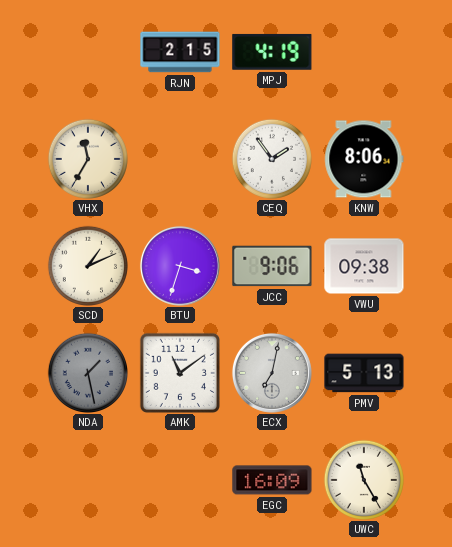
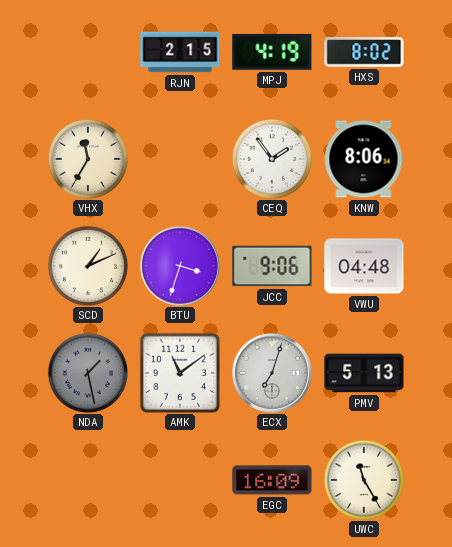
HXS: none -> 8:02
VWU: 09:38 -> 04:48
ECX: 7:02 -> 7:03
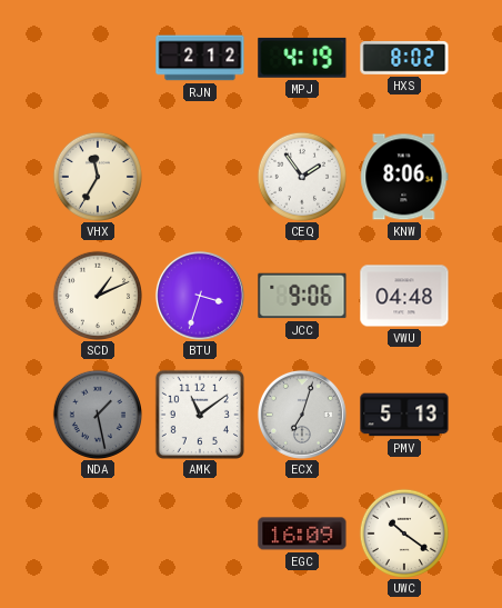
RJN: 2:15 -> 2:12
UWC: 11:25 -> 10:21
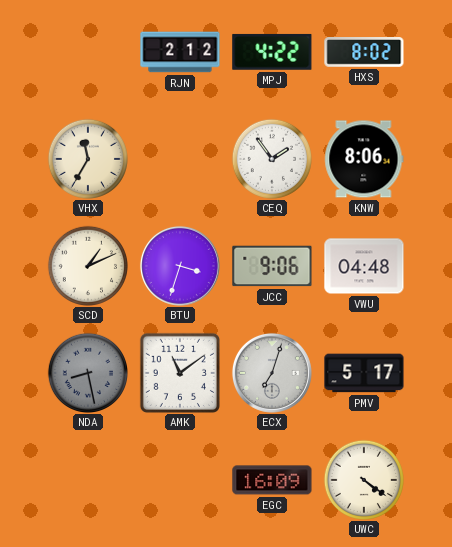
MPJ: 4:19 -> 4:22
NDA: 1:28 -> 8:28
PMV: 5:13 -> 5:17
UWC: 10:21 -> 4:21
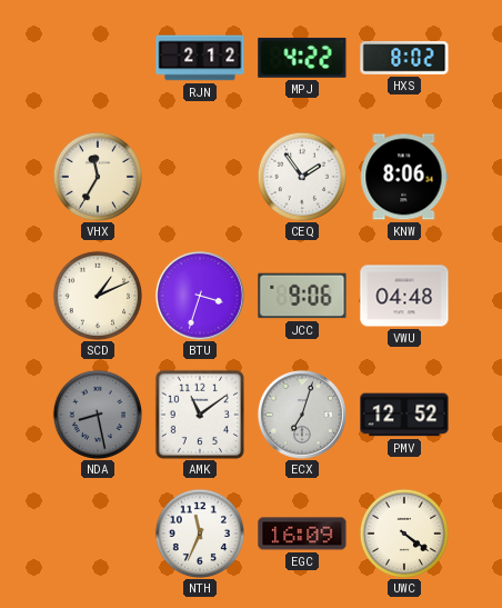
PMV: 5:17 -> 12:52
NTH: none -> 11:34
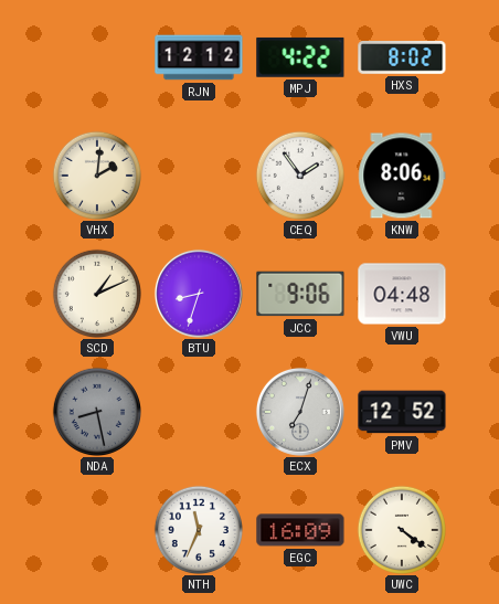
RJN: 2:12 -> 12:12
VHX: 11:35 -> 2:01
BTU: 3:33 -> 8:33
AMK: 11:09 -> none
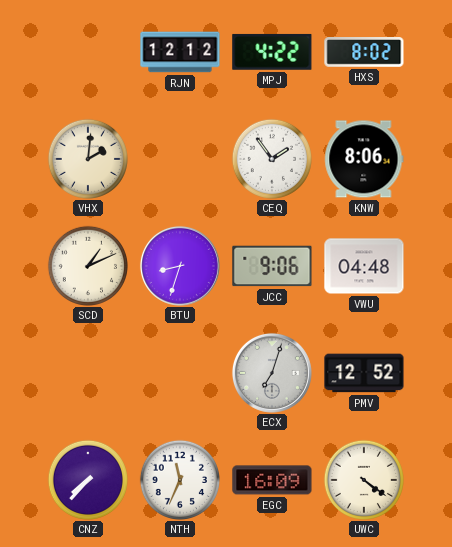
NDA: 8:28 -> none
CNZ: none -> 7:37
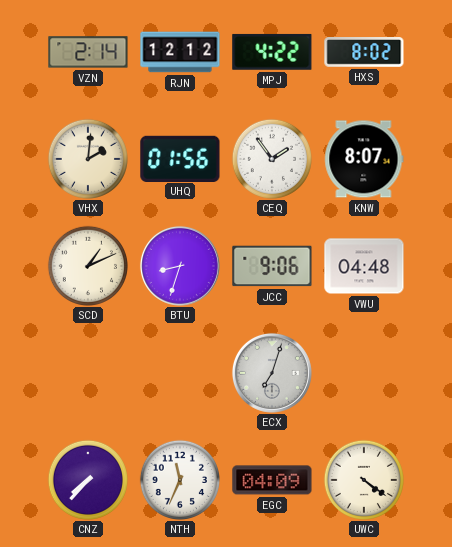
VZN: none -> 2:14
UHQ: none -> 01:56
KNW: 8:06 -> 8:07
PMV: 12:52 -> none
EGC: 16:09 -> 04:09
